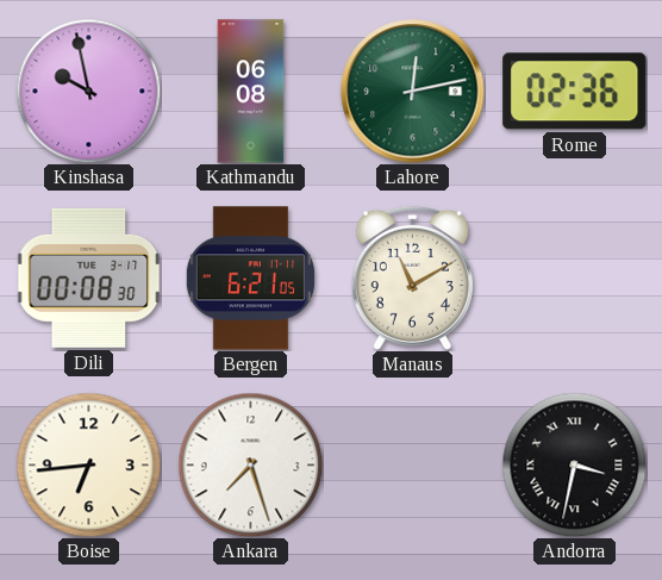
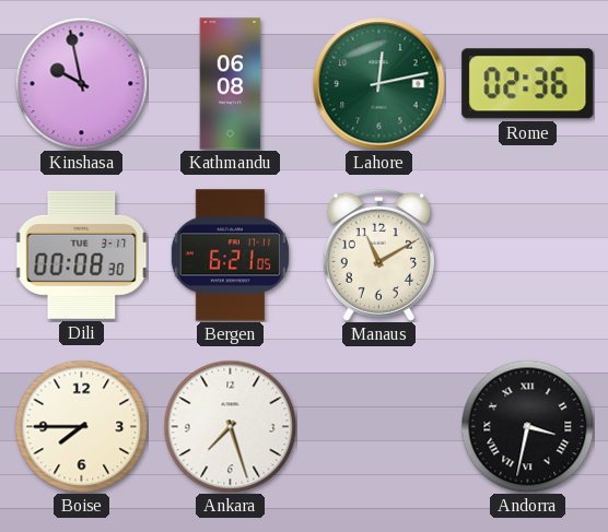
Boise: 6:44 -> 7:45
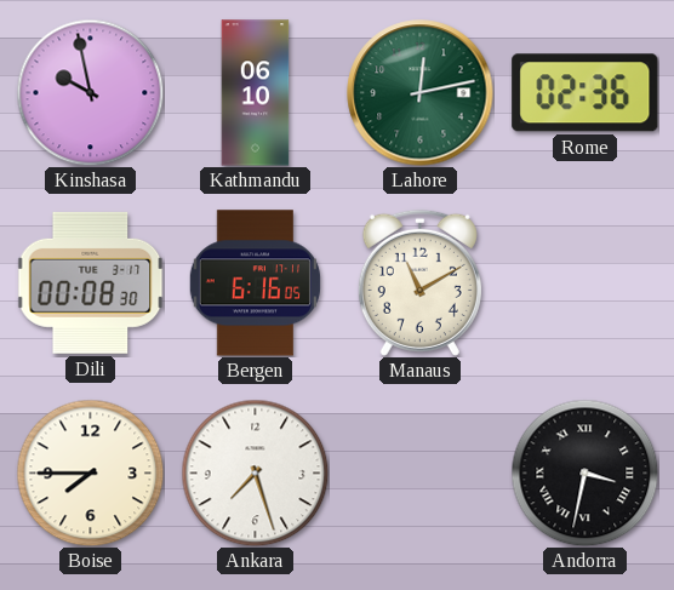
Kathmandu: 06:08 -> 06:10
Bergen: 6:21 -> 6:16
